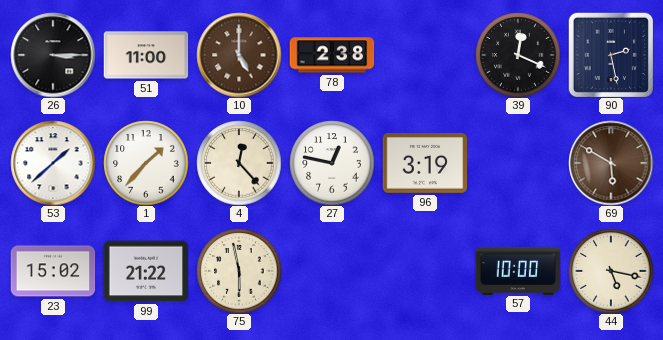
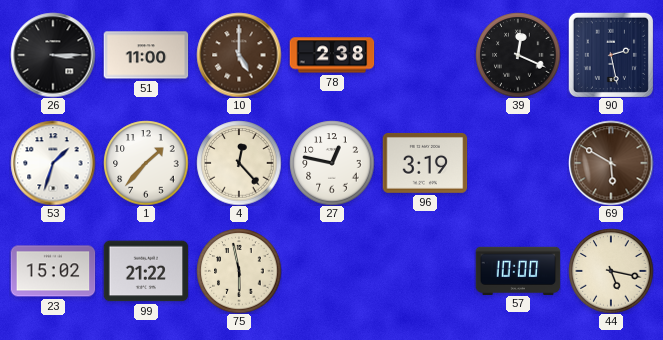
53: 1:38 -> 1:33
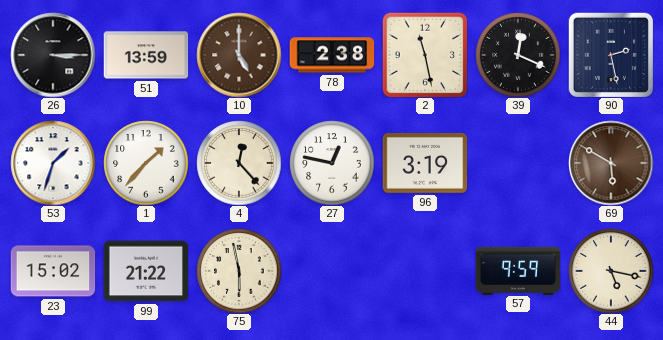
51: 11:00 -> 13:59
2: none -> 11:28
57: 10:00 -> 9:59
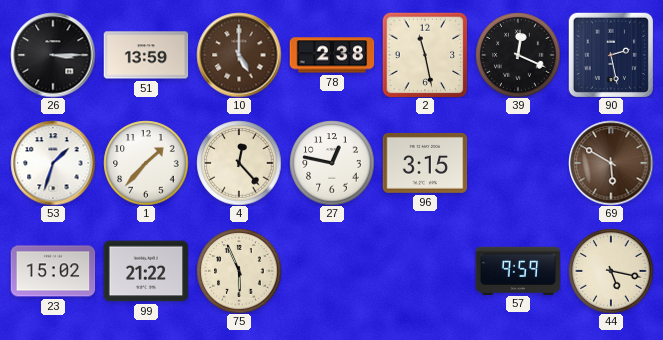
96: 3:19 -> 3:15
75: 5:58 -> 5:56
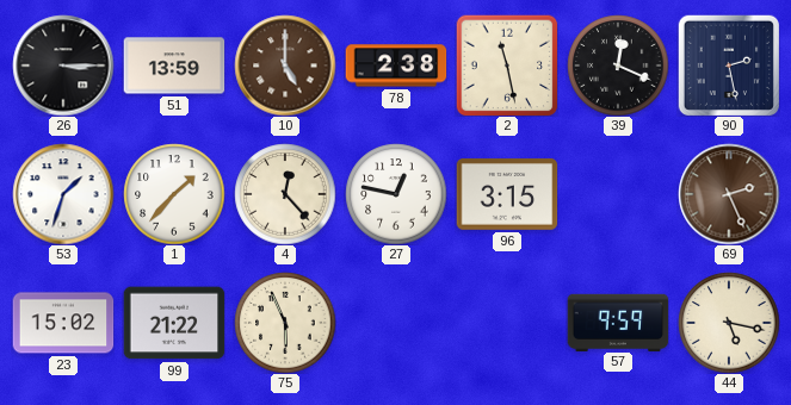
69: 5:50 -> 2:26
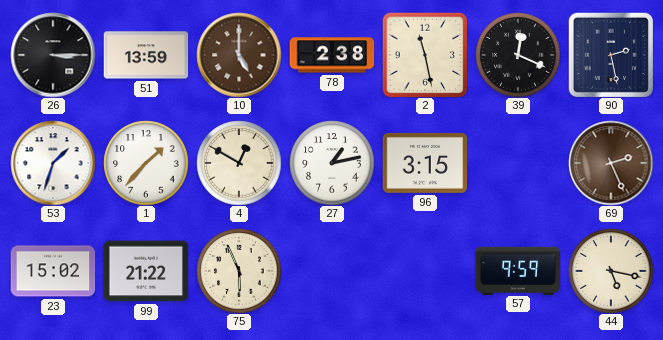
4: 12:23 -> 12:50
27: 12:47 -> 1:13
